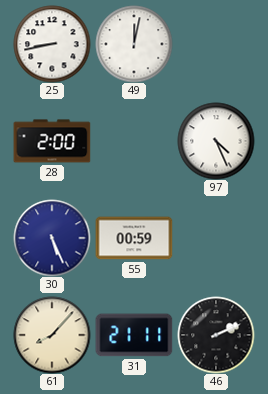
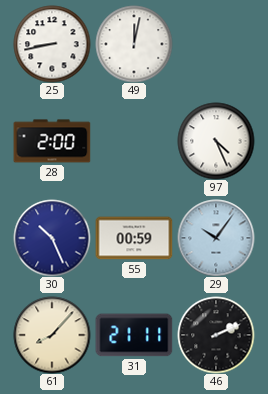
30: 5:26 -> 10:26
29: none -> 10:06
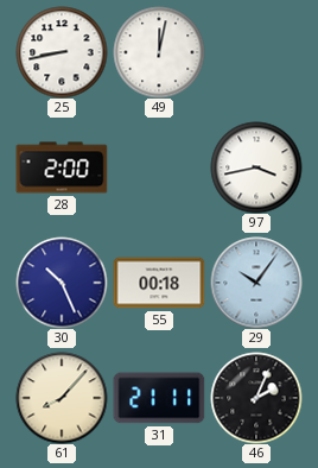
97: 4:26 -> 3:43
55: 00:59 -> 00:18
46: 2:11 -> 2:04
